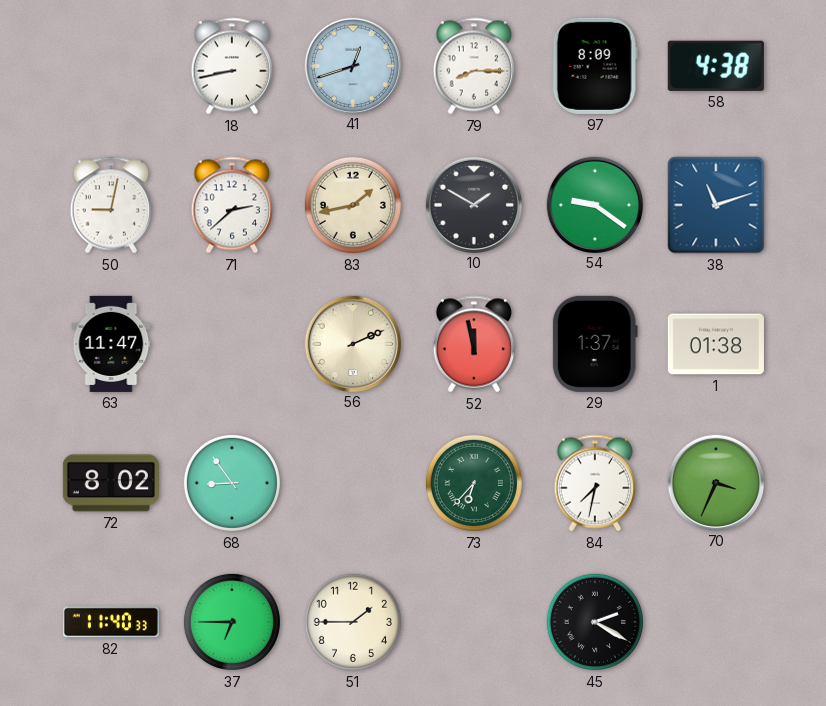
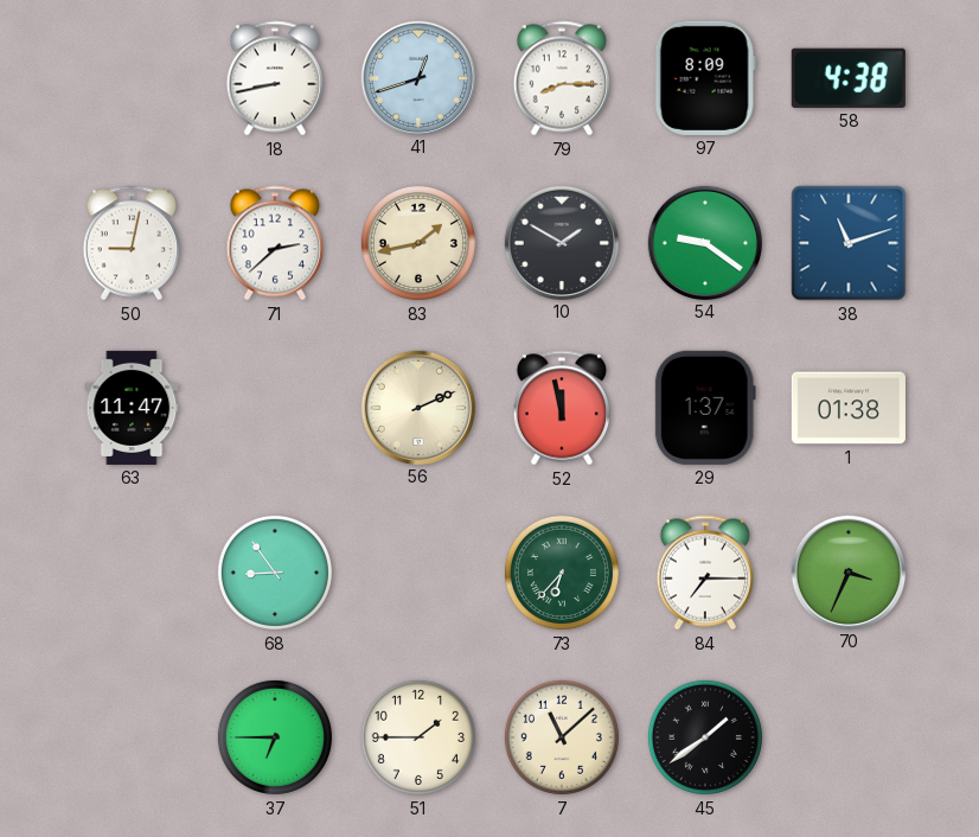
72: 8:02 -> none
84: 7:32 -> 7:15
82: 11:40 -> none
7: none -> 11:08
45: 2:20 -> 1:39
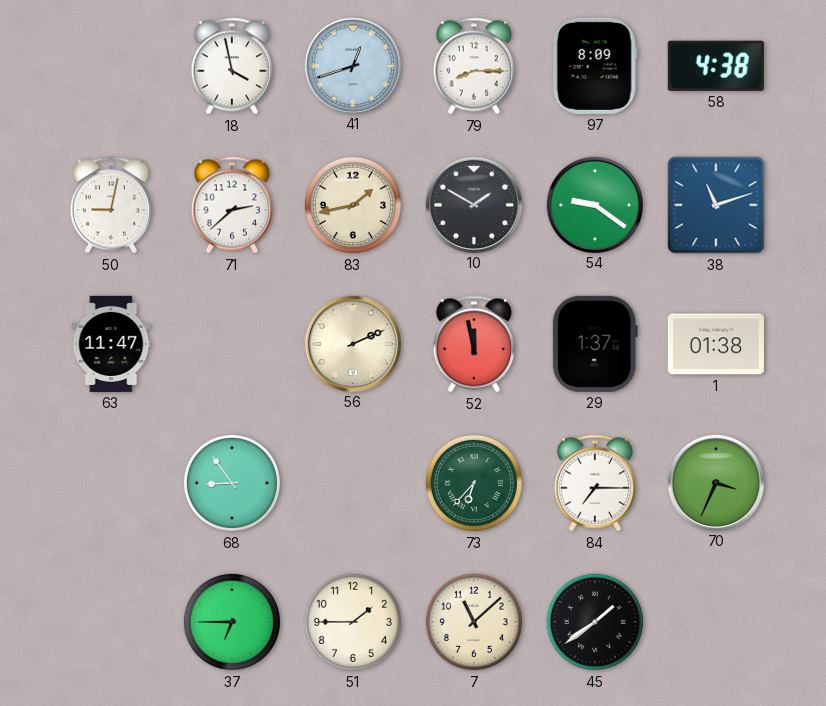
18: 8:43 -> 3:58
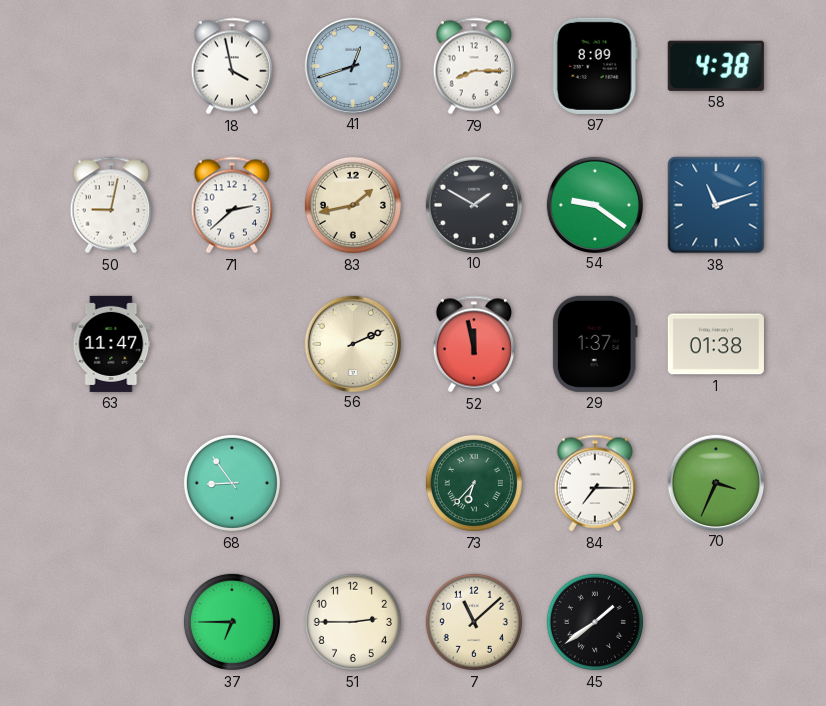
51: 1:45 -> 2:45
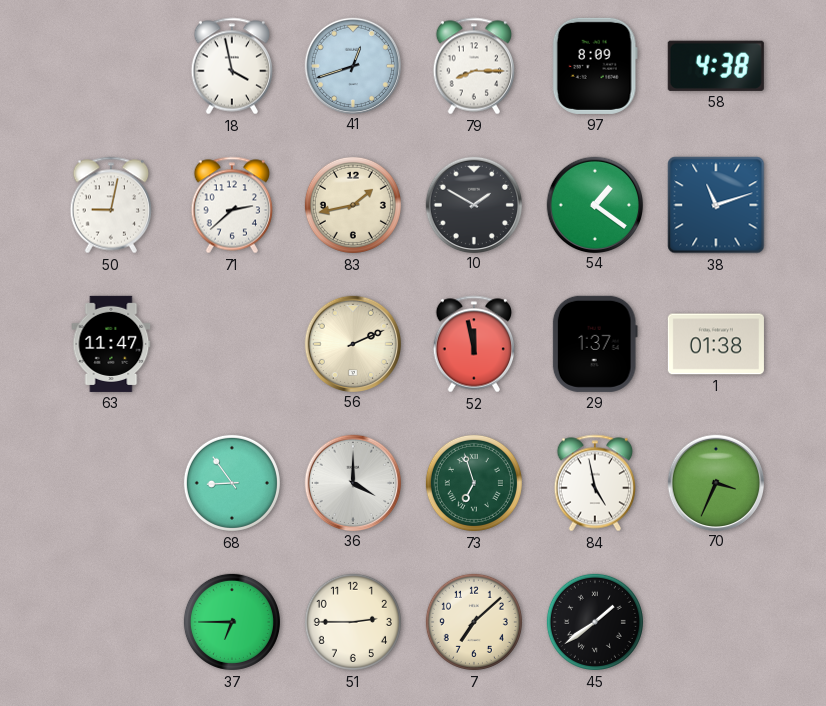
54: 9:21 -> 1:21
36: none -> 4:00
73: 6:37 -> 6:57
84: 7:15 -> 4:58
7: 11:08 -> 7:08
